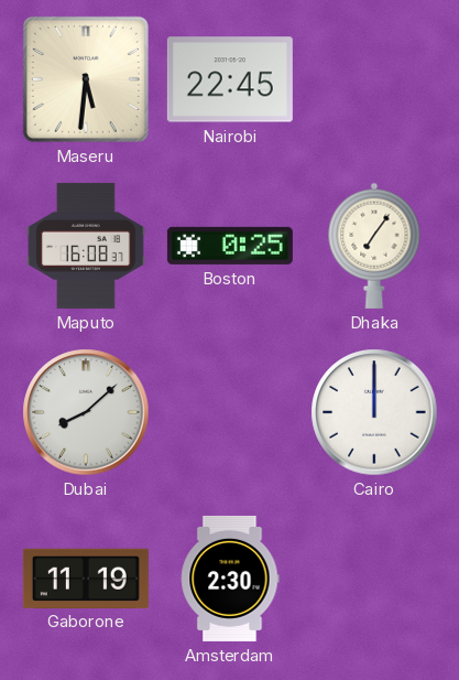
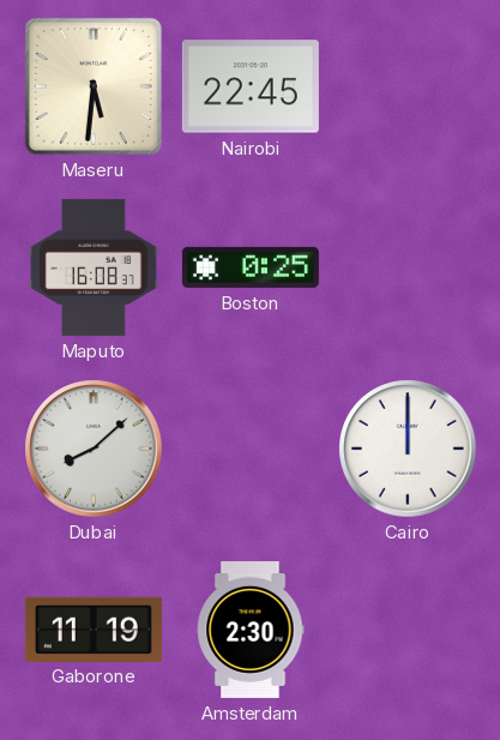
Dhaka: 7:06 -> none
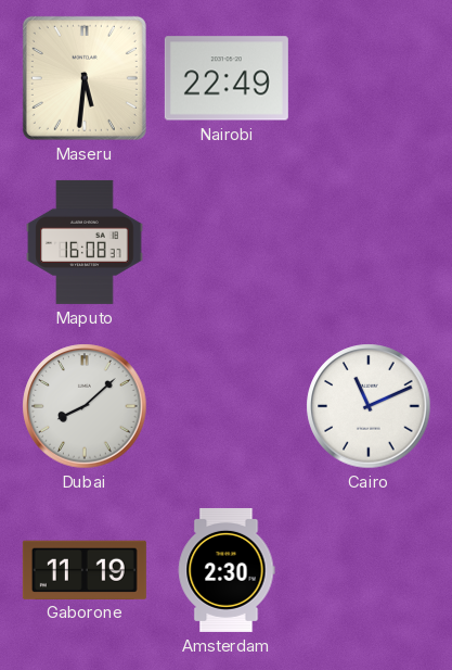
Nairobi: 22:45 -> 22:49
Boston: 0:25 -> none
Cairo: 12:00 -> 11:11
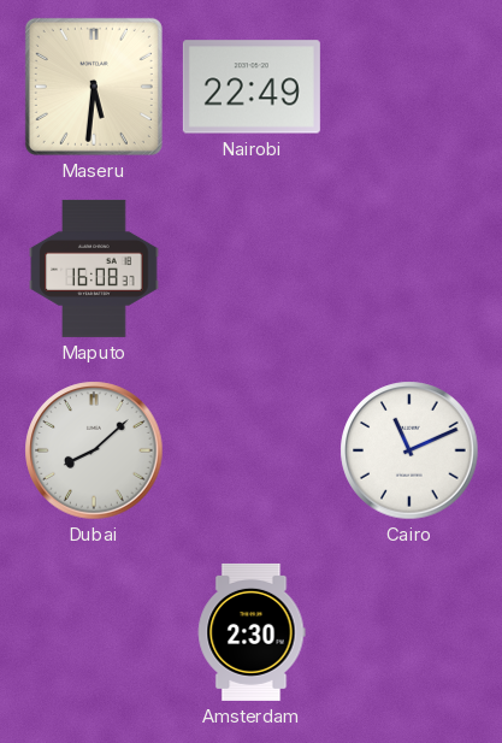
Gaborone: 11:19 -> none
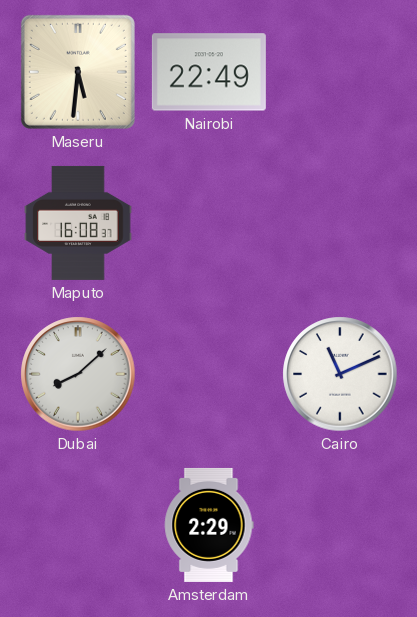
Amsterdam: 2:30 -> 2:29
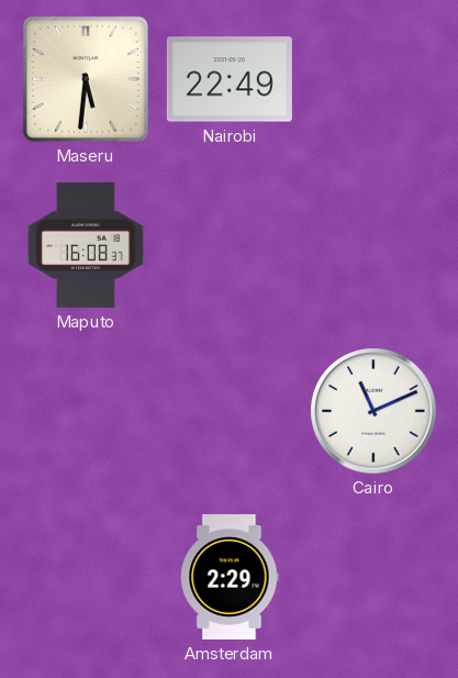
Dubai: 8:08 -> none
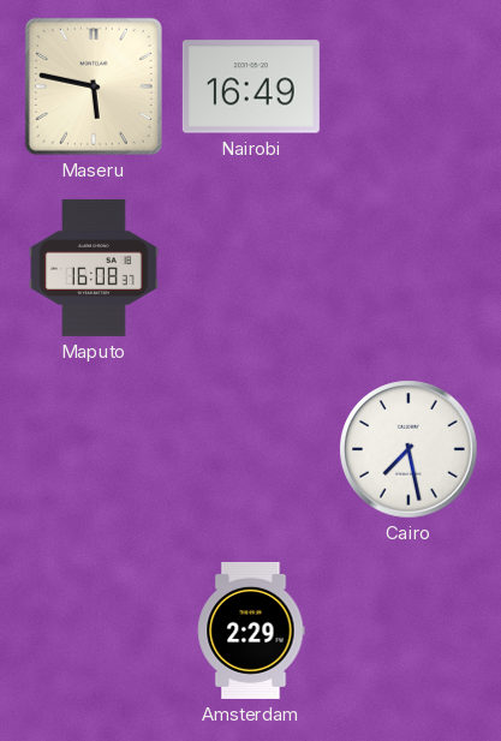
Maseru: 5:31 -> 5:47
Nairobi: 22:49 -> 16:49
Cairo: 11:11 -> 7:28
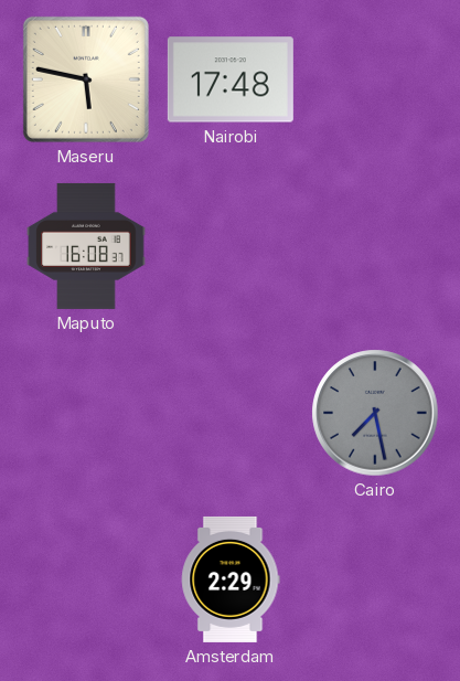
Nairobi: 16:49 -> 17:48
Cairo dial: white -> grey
